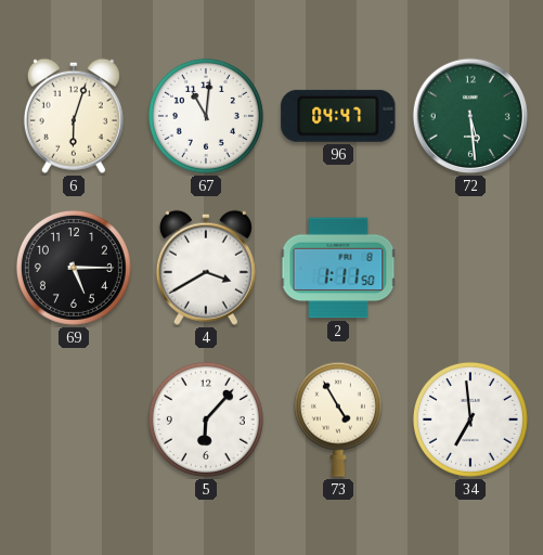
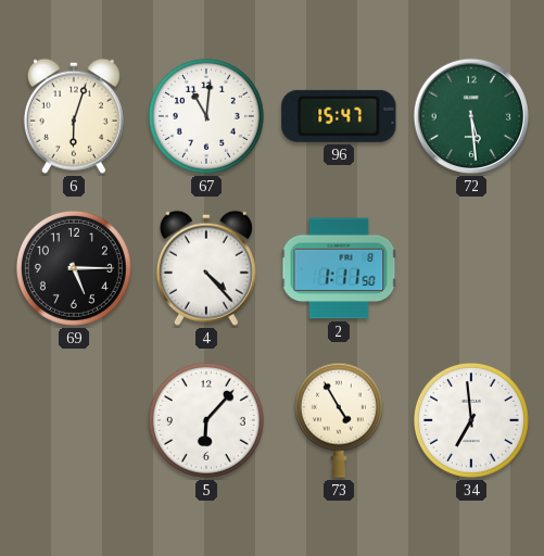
96: 04:47 -> 15:47
4: 3:40 -> 4:23
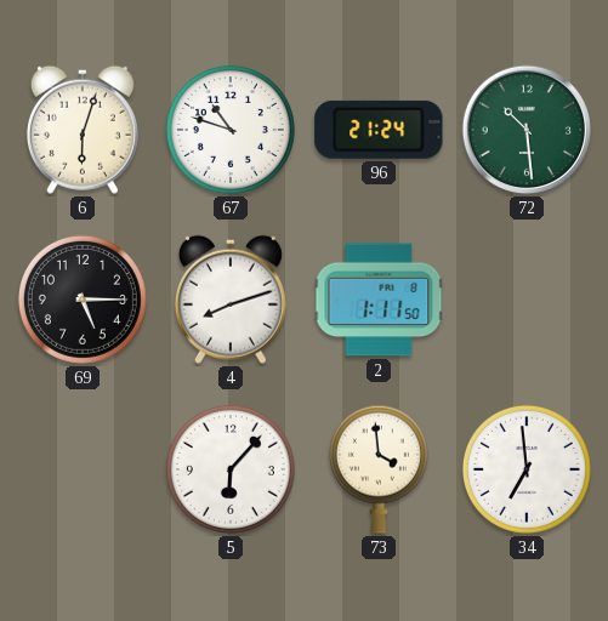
67: 11:01 -> 10:48
96: 15:47 -> 21:24
72: 5:29 -> 10:29
4: 4:23 -> 8:12
73: 4:55 -> 3:59
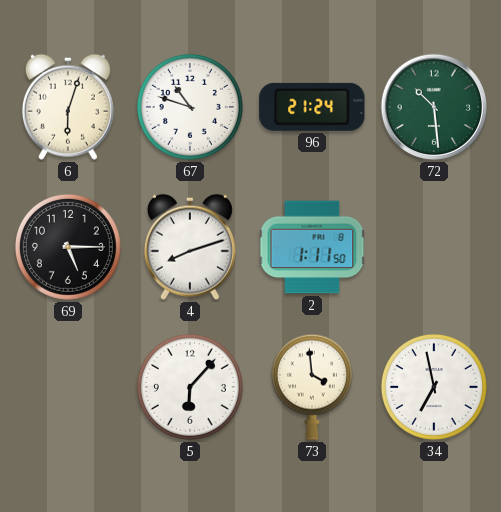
34: 6:59 -> 6:58
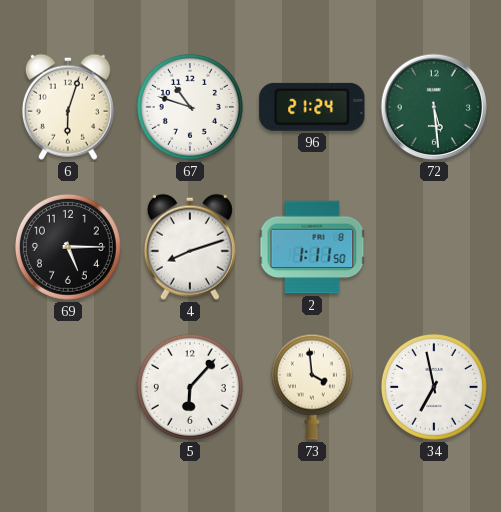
72: 10:29 -> 5:29
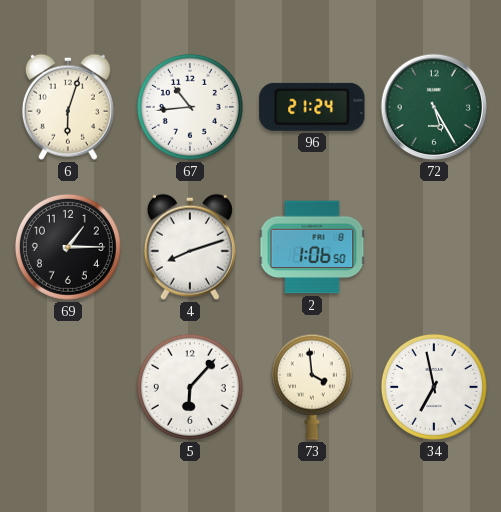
67: 10:48 -> 10:44
72: 5:29 -> 5:25
69: 5:15 -> 1:15
2: 1:11 -> 1:06
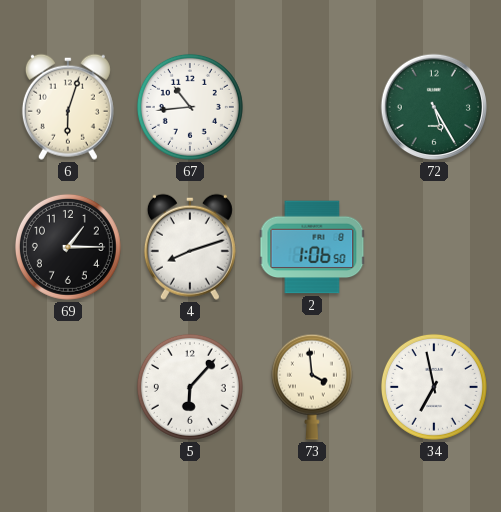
96: 21:24 -> none
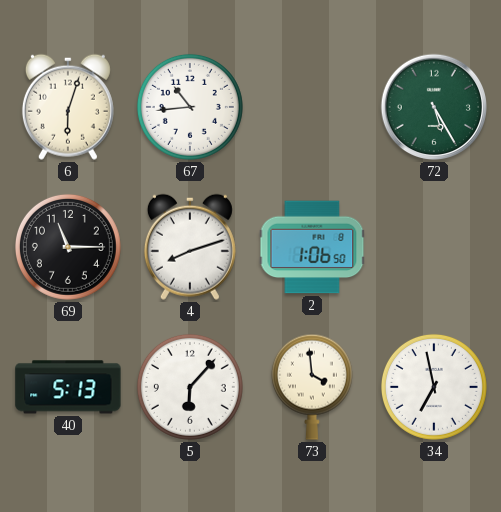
69: 1:15 -> 11:15
40: none -> 5:13
